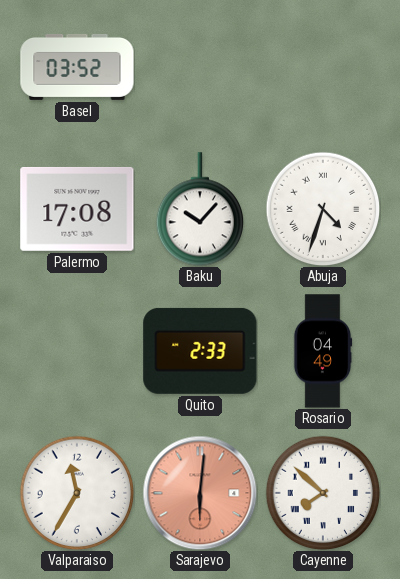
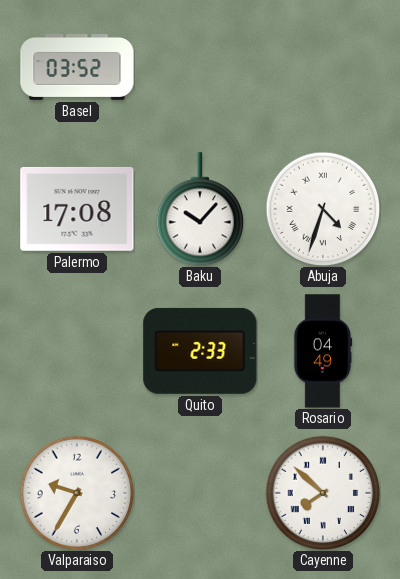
Valparaiso: 11:35 -> 9:35
Sarajevo: 6:01 -> none
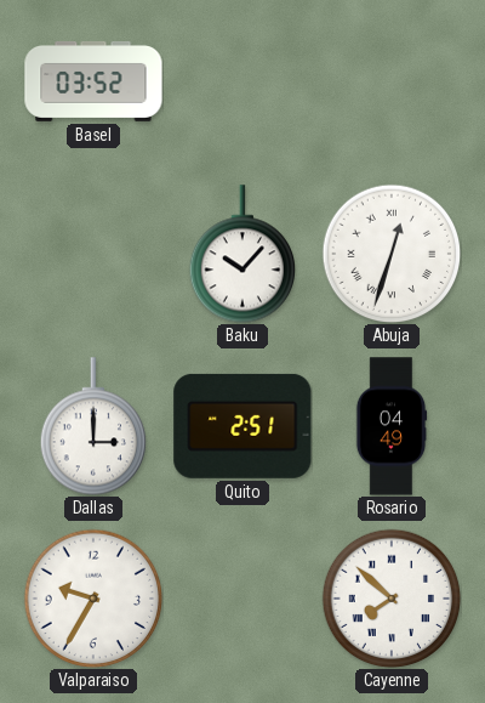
Palermo: 17:08 -> none
Abuja: 4:33 -> 12:33
Dallas: none -> 3:00
Quito: 2:33 -> 2:51
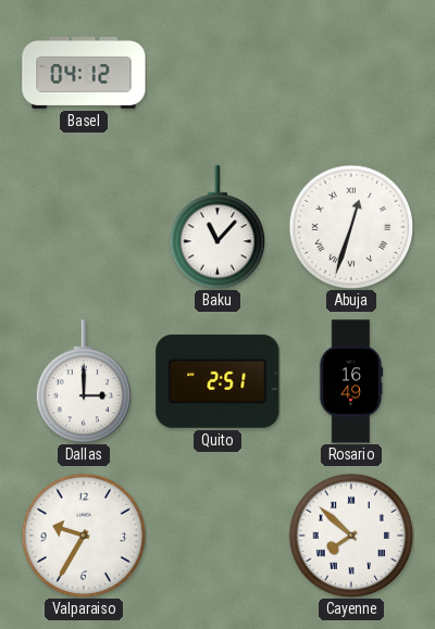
Basel: 03:52 -> 04:12
Baku: 10:07 -> 11:07
Rosario: 04:49 -> 16:49
